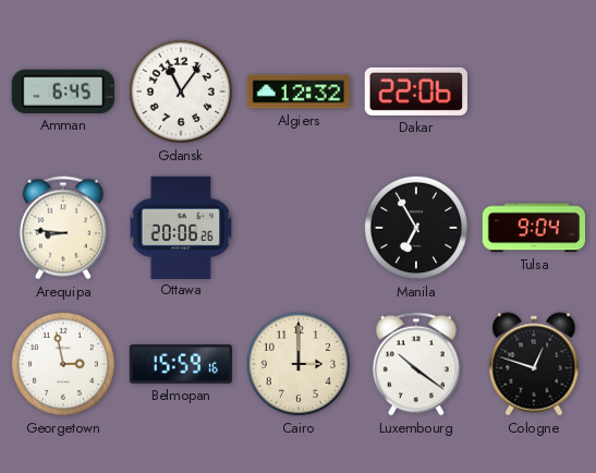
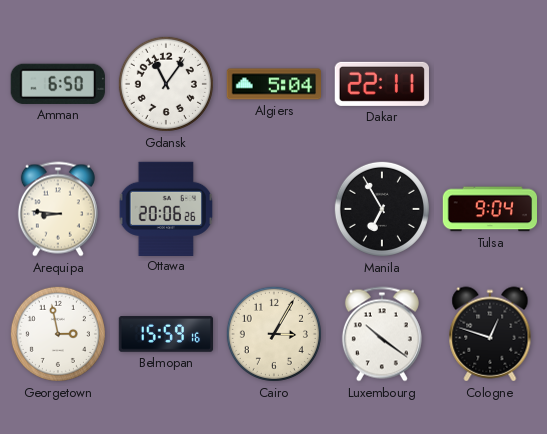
Amman: 6:45 -> 6:50
Algiers: 12:32 -> 5:04
Dakar: 22:06 -> 22:11
Cairo: 3:00 -> 3:05
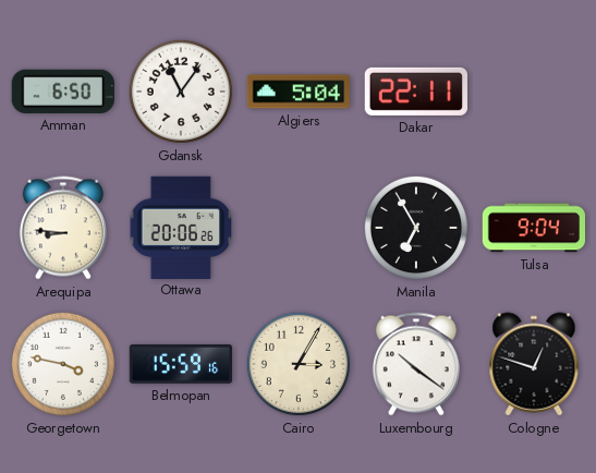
Georgetown: 2:58 -> 3:47
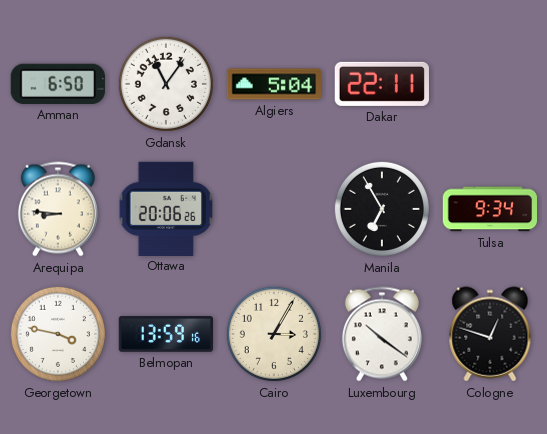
Tulsa: 9:04 -> 9:34
Belmopan: 15:59 -> 13:59
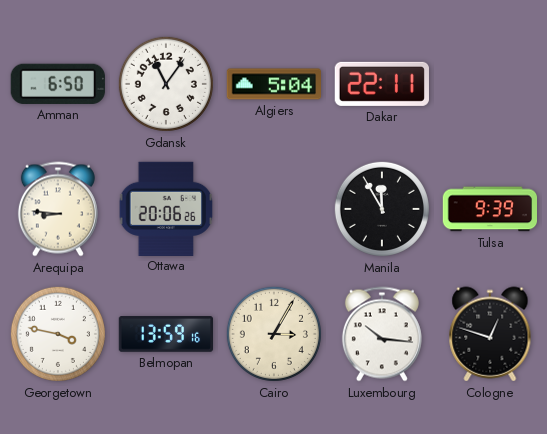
Manila: 6:55 -> 11:55
Tulsa: 9:34 -> 9:39
Luxembourg: 10:21 -> 10:16
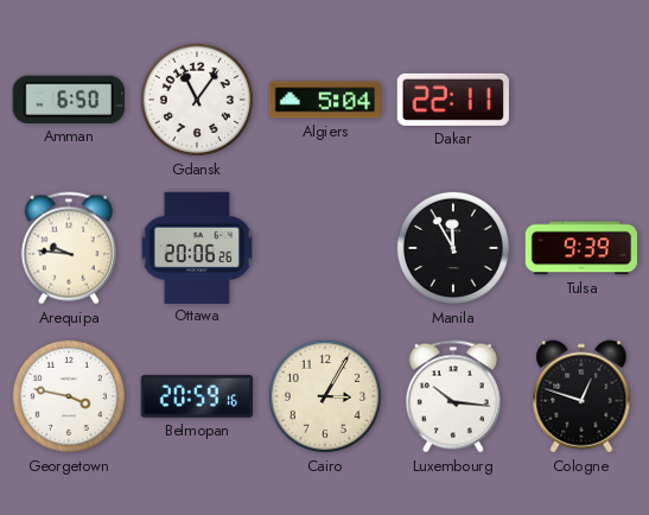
Arequipa: 8:46 -> 9:46
Belmopan: 13:59 -> 20:59
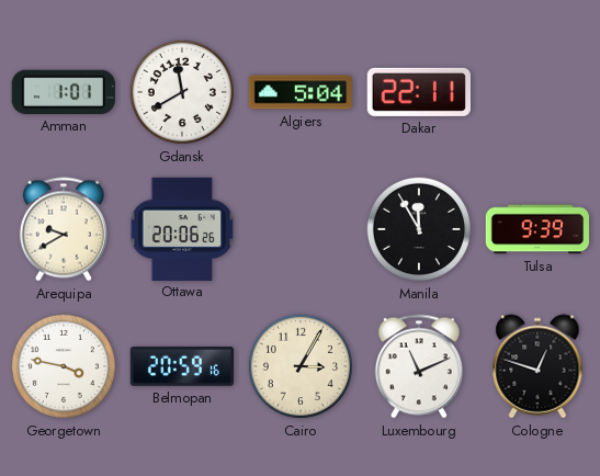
Amman: 6:50 -> 1:01
Gdansk: 11:06 -> 11:40
Arequipa: 9:46 -> 9:40
Luxembourg: 10:16 -> 11:11
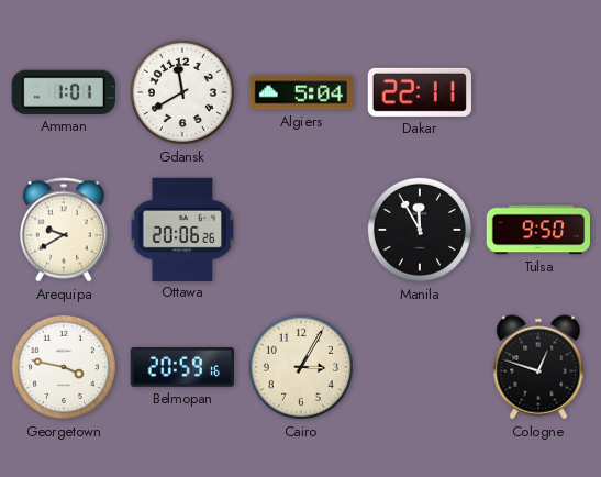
Tulsa: 9:39 -> 9:50
Luxembourg: 11:11 -> none
